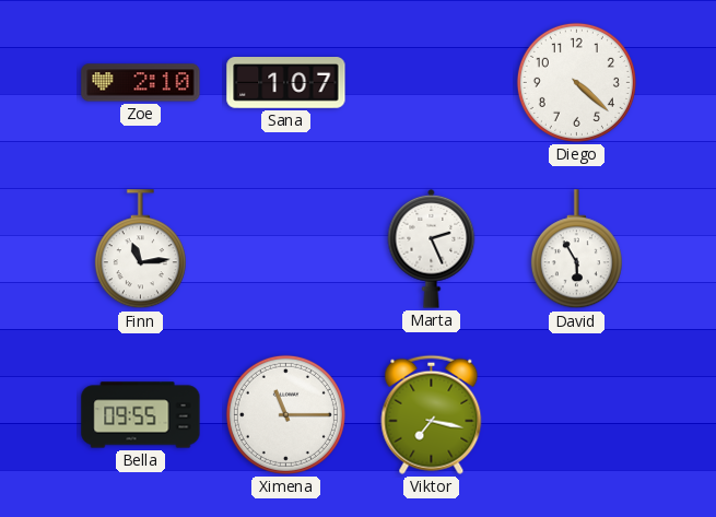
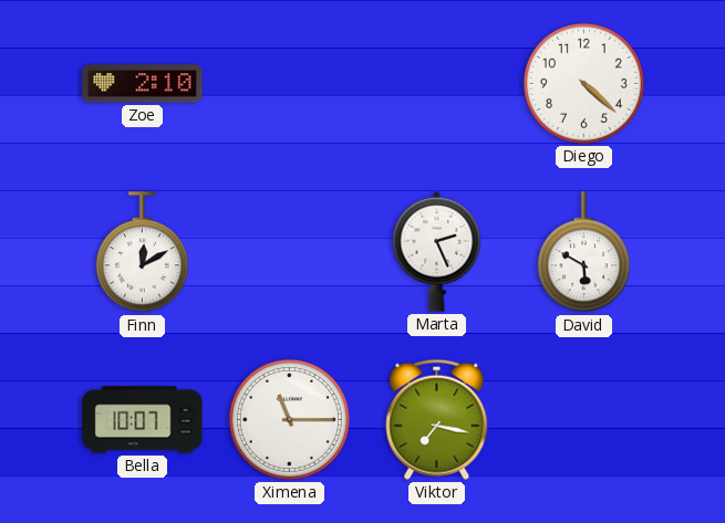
Sana: 1:07 -> none
Finn: 11:14 -> 12:10
David: 5:55 -> 5:50
Bella: 09:55 -> 10:07
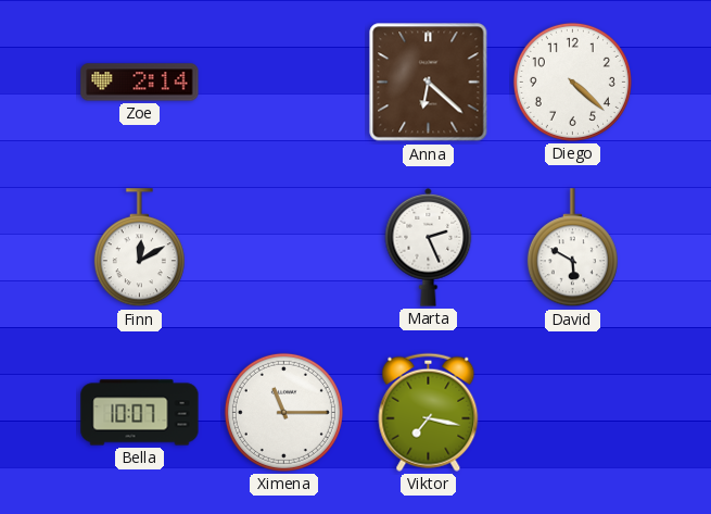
Zoe: 2:10 -> 2:14
Anna: none -> 6:22
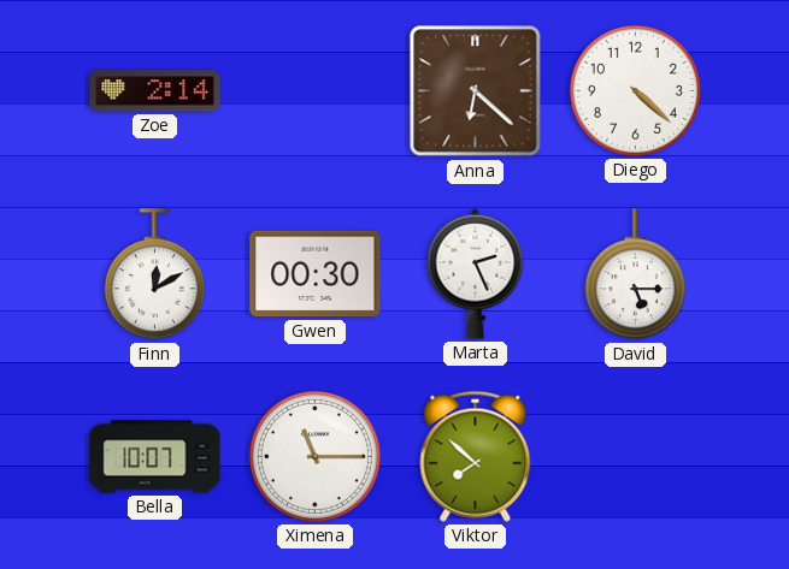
Gwen: none -> 00:30
David: 5:50 -> 5:15
Viktor: 7:17 -> 7:52
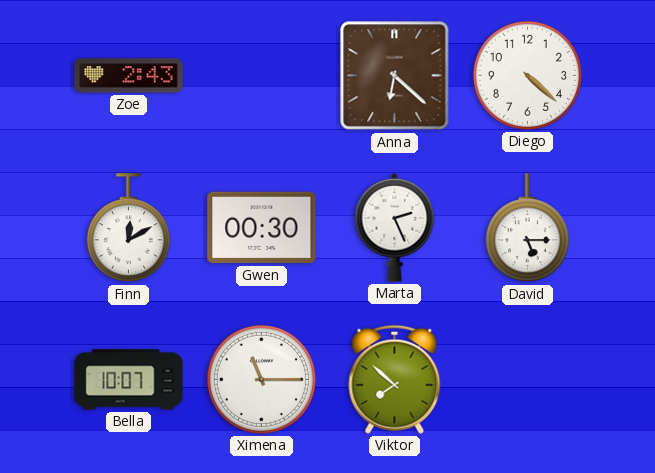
Zoe: 2:14 -> 2:43
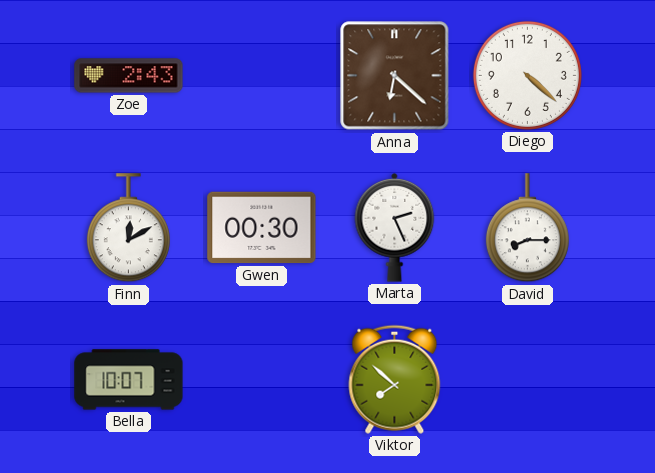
David: 5:15 -> 8:15
Ximena: 11:15 -> none
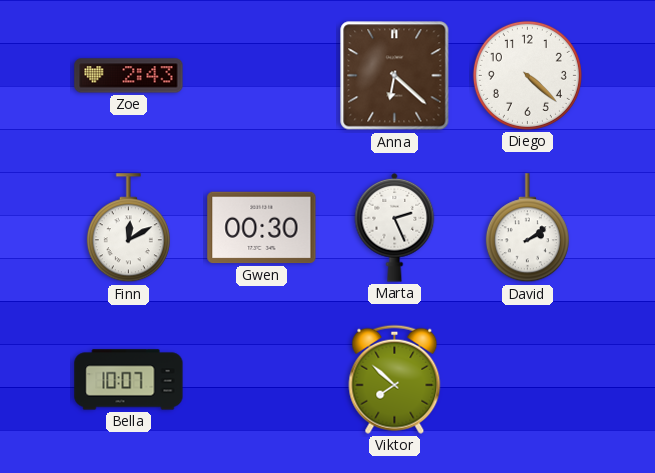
David: 8:15 -> 2:09
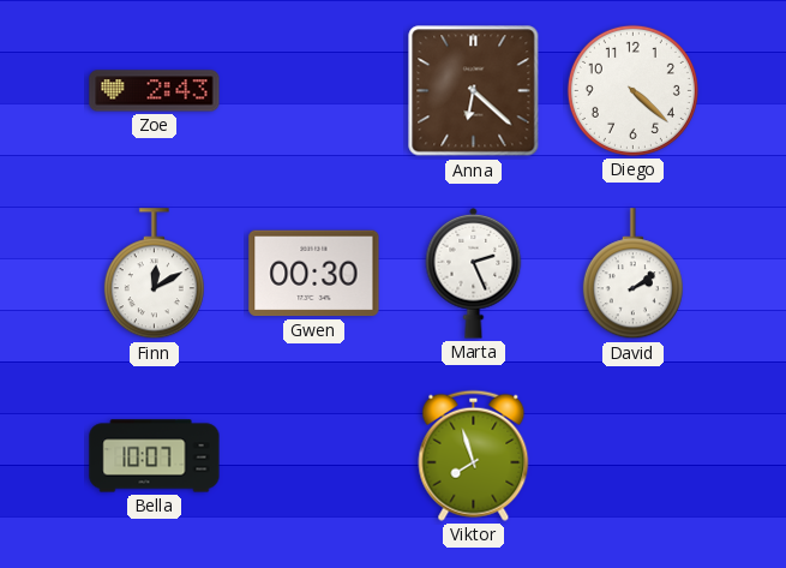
Viktor: 7:52 -> 7:57
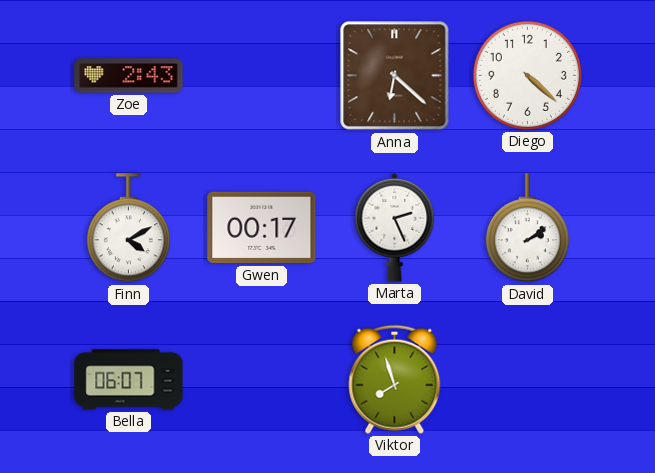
Finn: 12:10 -> 4:10
Gwen: 00:30 -> 00:17
Bella: 10:07 -> 06:07
